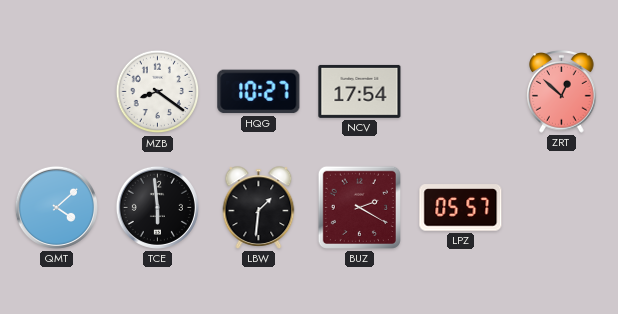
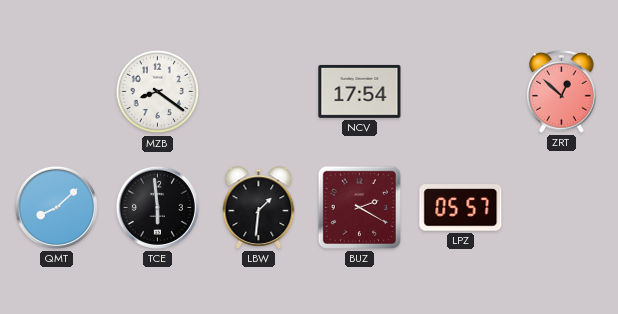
HQG: 10:27 -> none
QMT: 4:08 -> 8:08
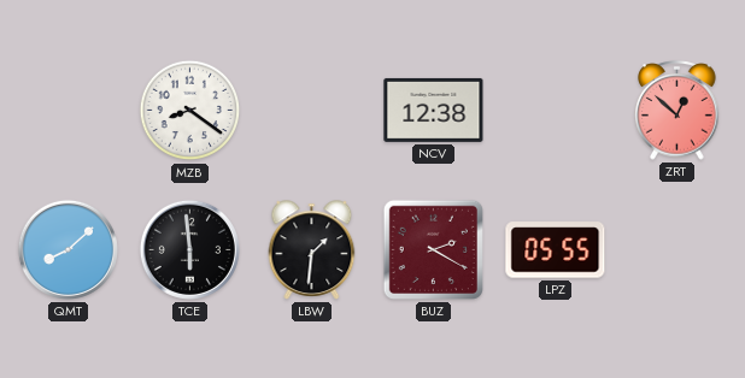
NCV: 17:54 -> 12:38
LPZ: 05:57 -> 05:55
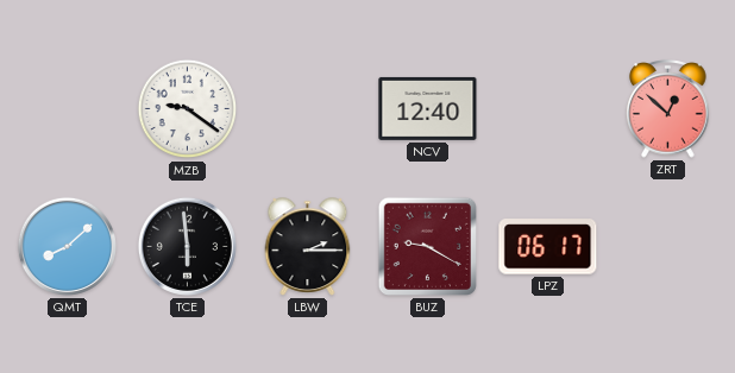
MZB: 8:21 -> 9:21
NCV: 12:38 -> 12:40
LBW: 1:31 -> 2:15
BUZ: 2:20 -> 9:20
LPZ: 05:55 -> 06:17
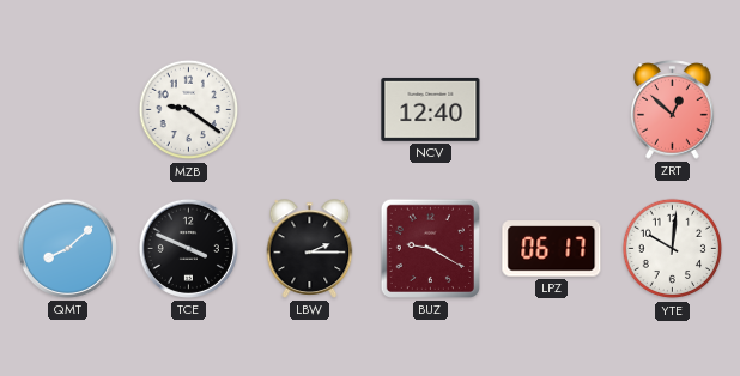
TCE: 5:59 -> 3:49
YTE: none -> 10:01
